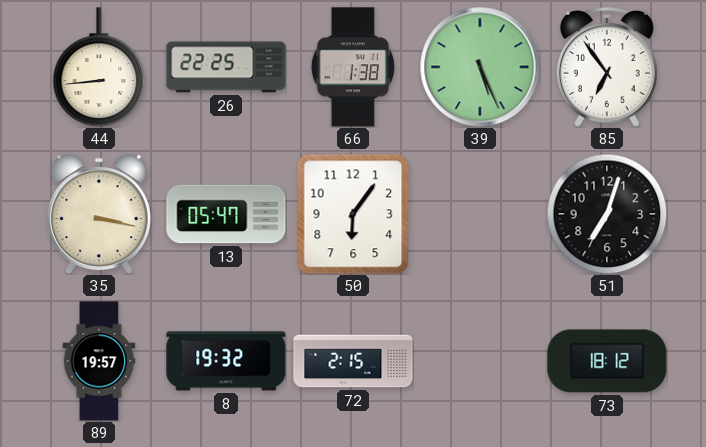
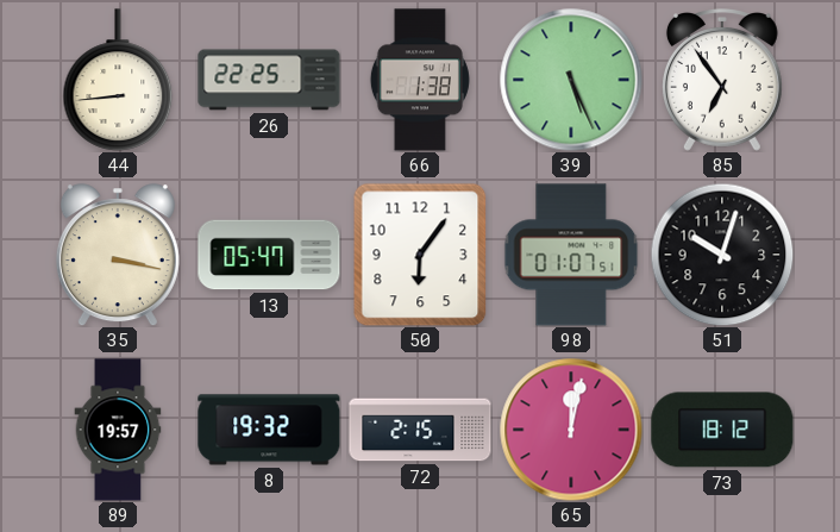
98: none -> 01:07
51: 7:03 -> 10:03
65: none -> 12:02
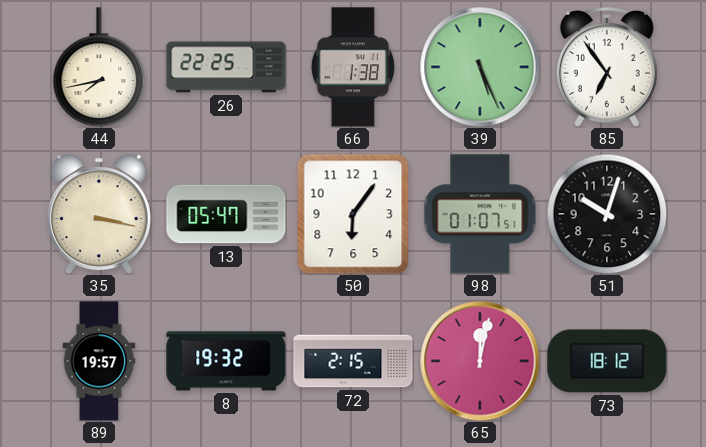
44: 8:44 -> 7:43
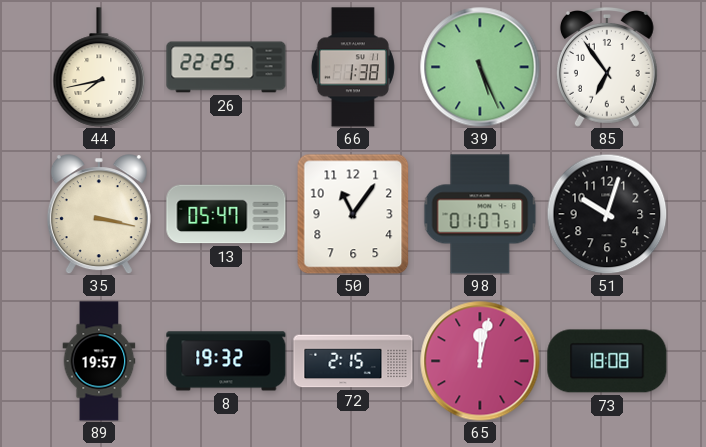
50: 6:06 -> 11:06
73: 18:12 -> 18:08
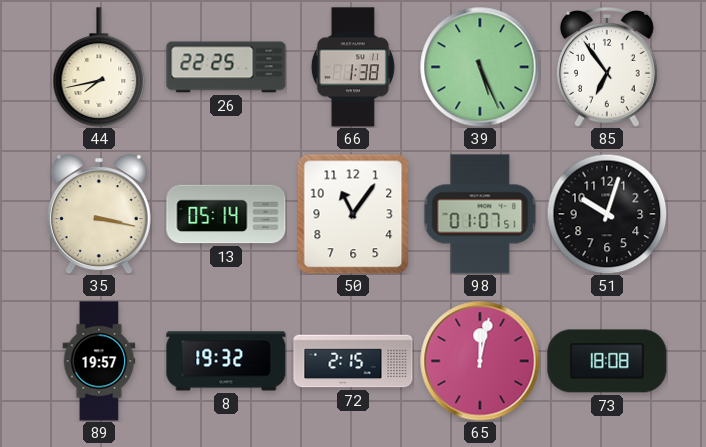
13: 05:47 -> 05:14
